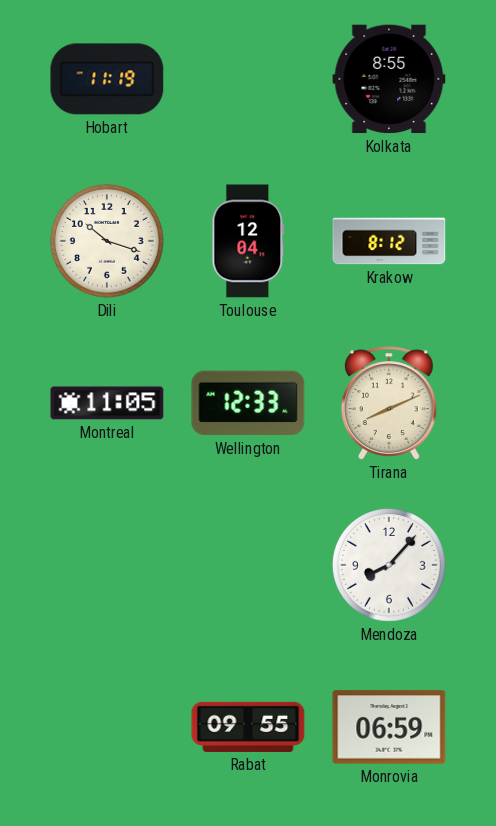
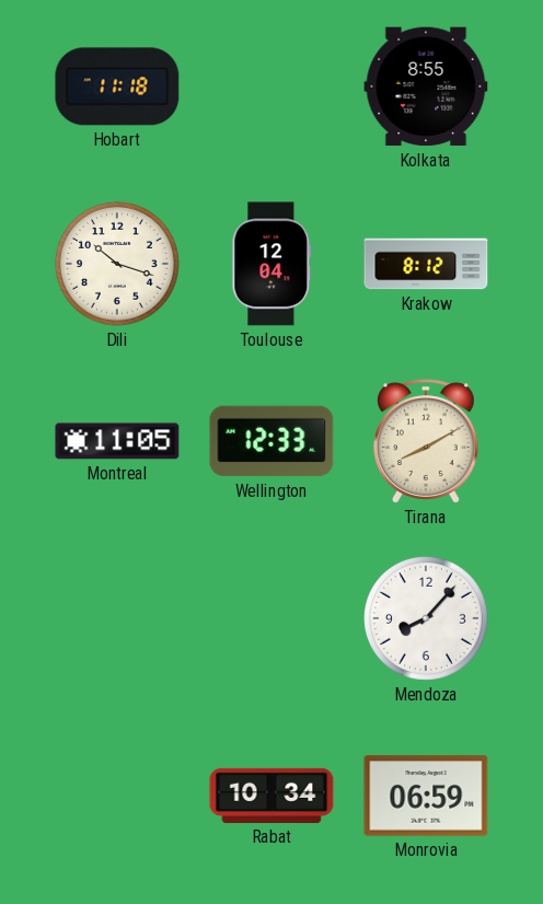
Hobart: 11:19 -> 11:18
Tirana: 8:11 -> 8:10
Rabat: 09:55 -> 10:34
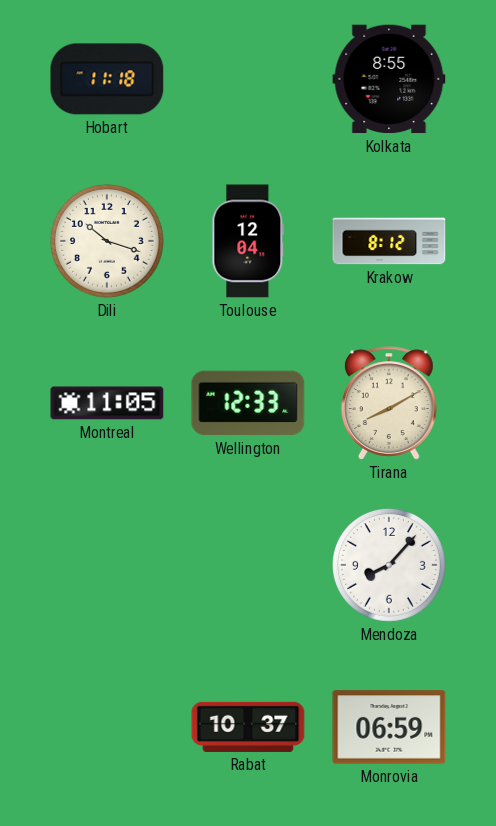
Rabat: 10:34 -> 10:37
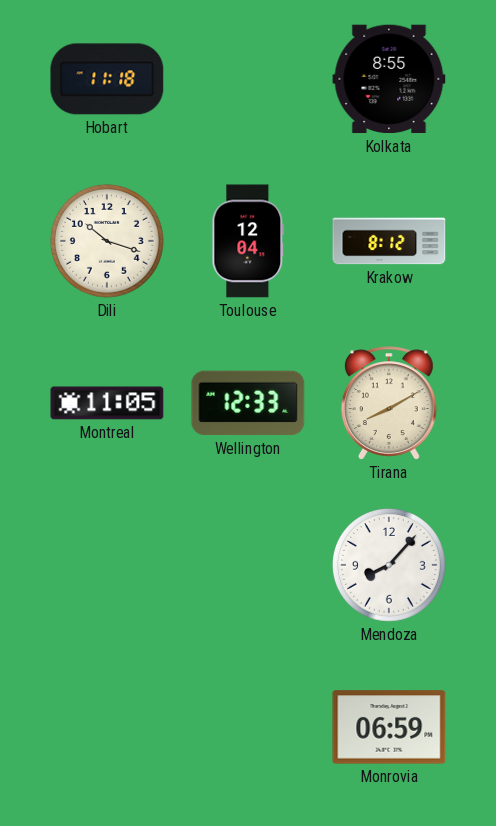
Rabat: 10:37 -> none
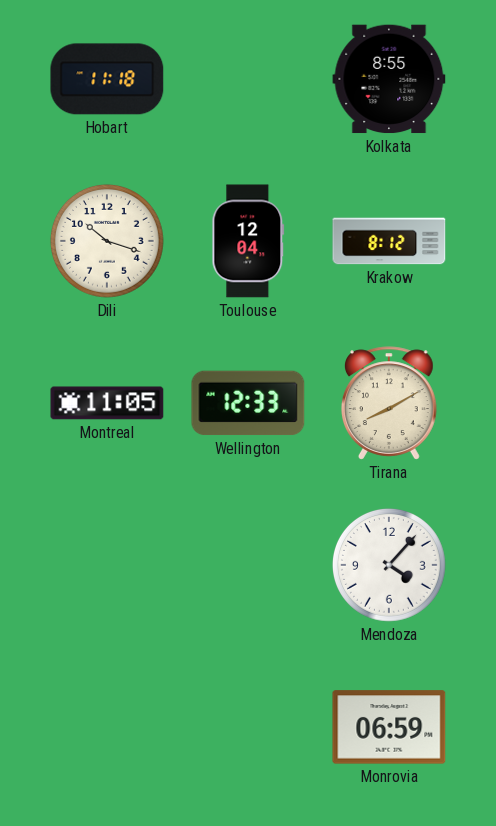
Mendoza: 8:07 -> 4:07
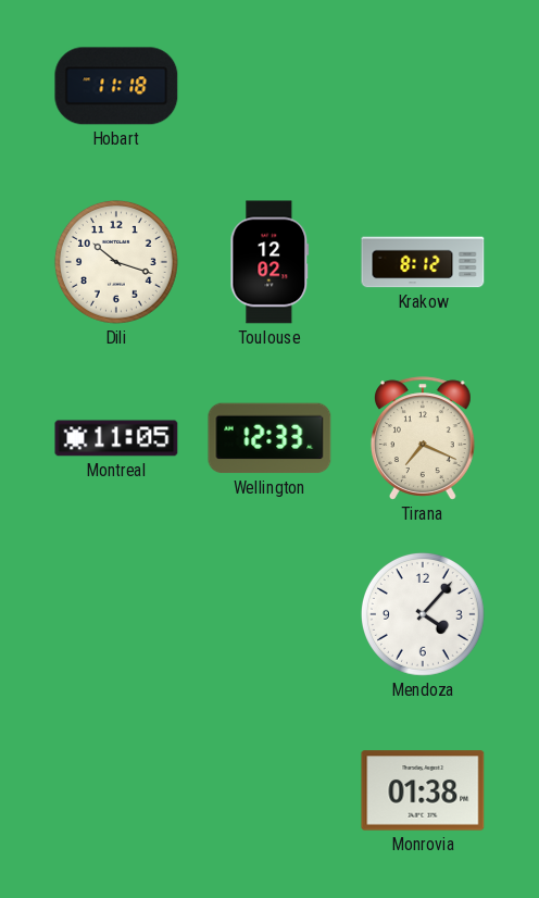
Kolkata: 8:55 -> none
Toulouse: 12:04 -> 12:02
Tirana: 8:10 -> 7:19
Monrovia: 06:59 -> 01:38
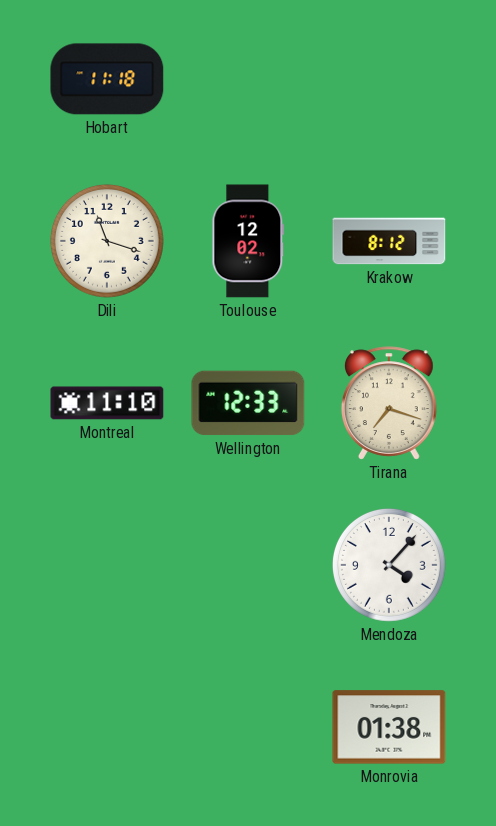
Dili: 10:18 -> 11:18
Montreal: 11:05 -> 11:10
Tirana: 7:19 -> 7:18
